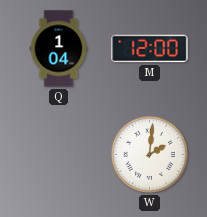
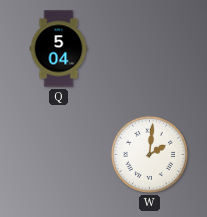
Q: 1:04 -> 5:04
M: 12:00 -> none
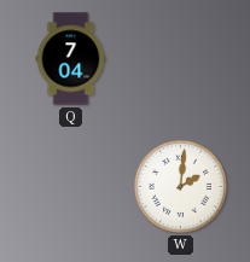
Q: 5:04 -> 7:04
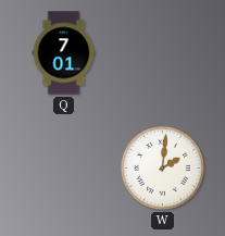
Q: 7:04 -> 7:01
